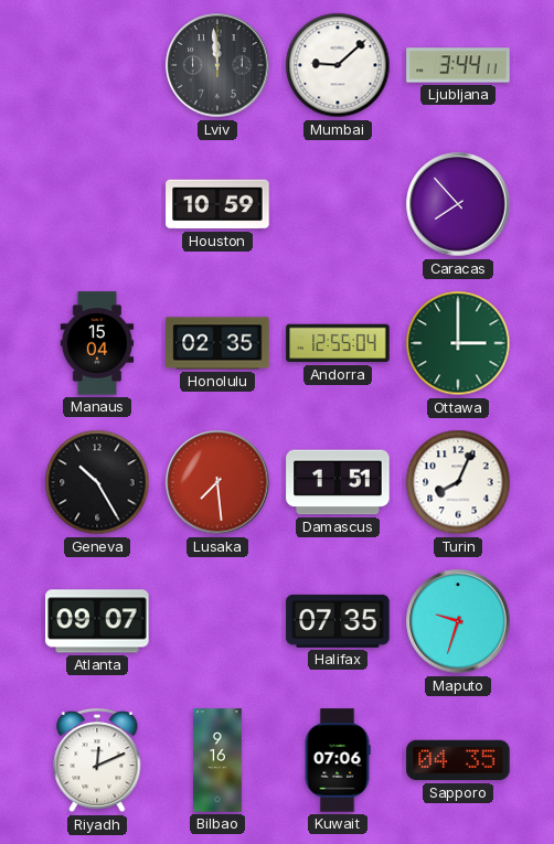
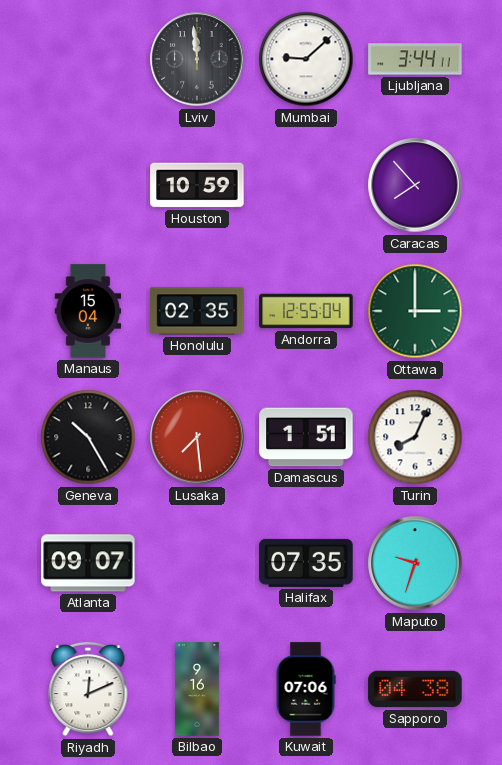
Sapporo: 04:35 -> 04:38
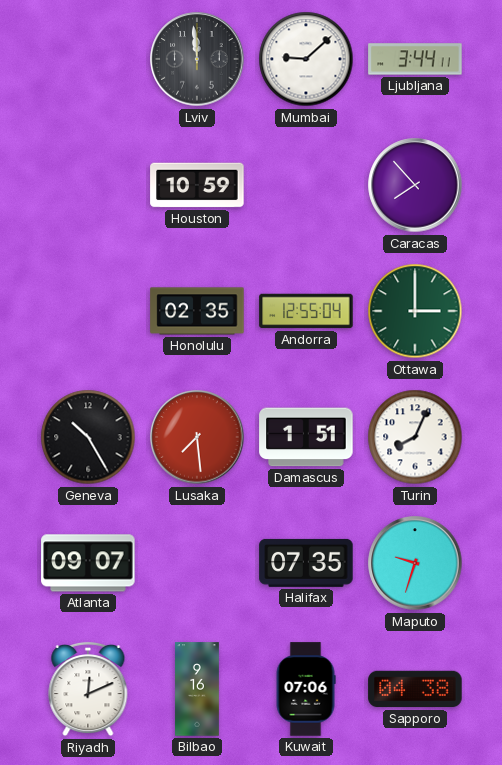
Manaus: 15:04 -> none
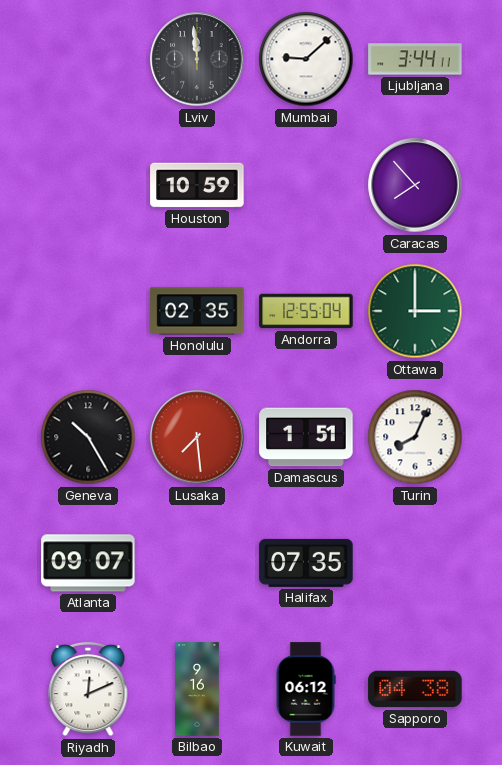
Maputo: 9:33 -> none
Kuwait: 07:06 -> 06:12
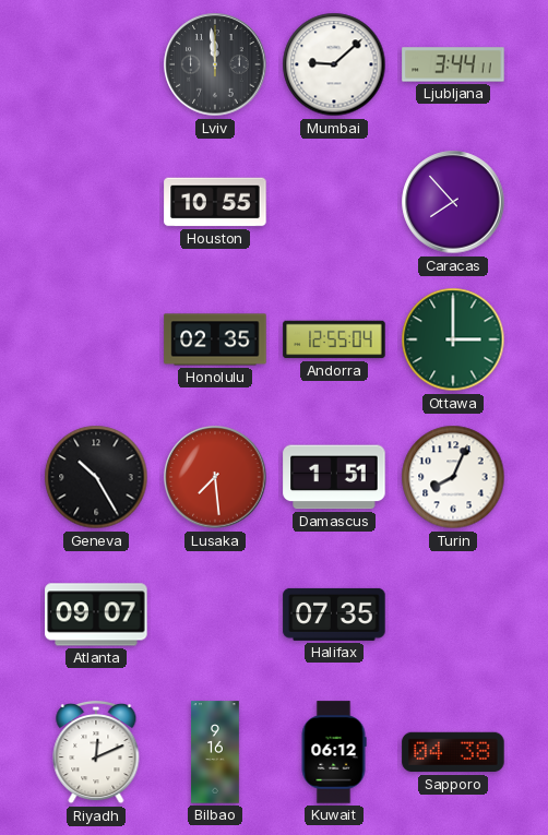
Houston: 10:59 -> 10:55
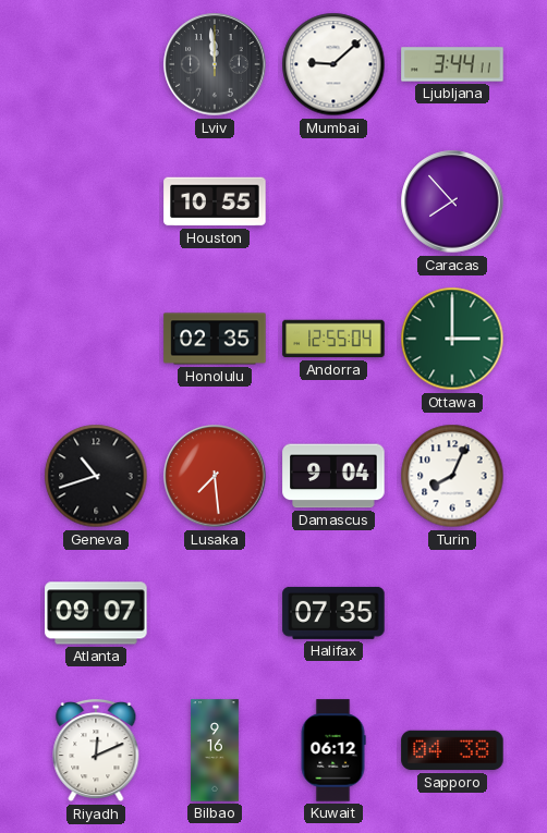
Geneva: 10:25 -> 10:42
Damascus: 1:51 -> 9:04
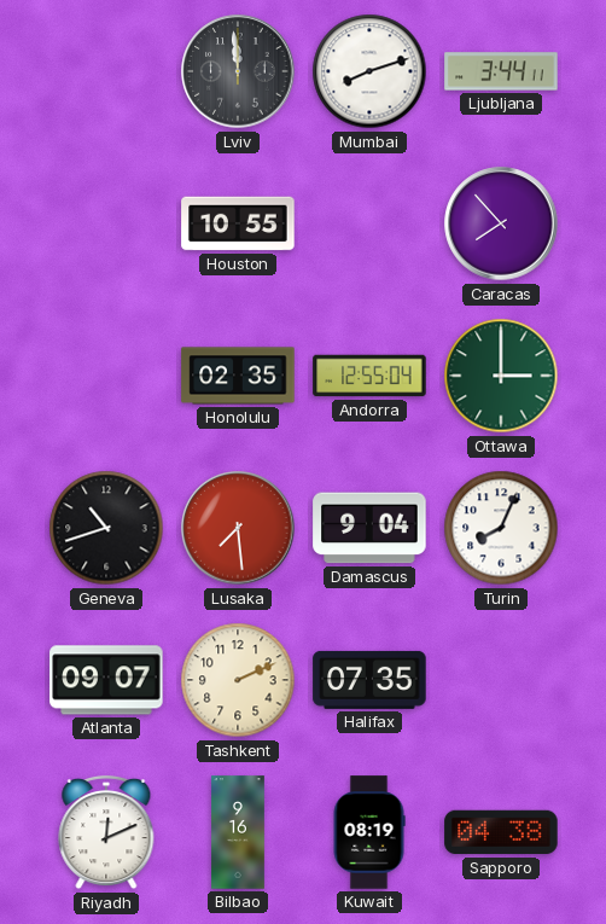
Mumbai: 9:08 -> 8:12
Tashkent: none -> 2:11
Kuwait: 06:12 -> 08:19
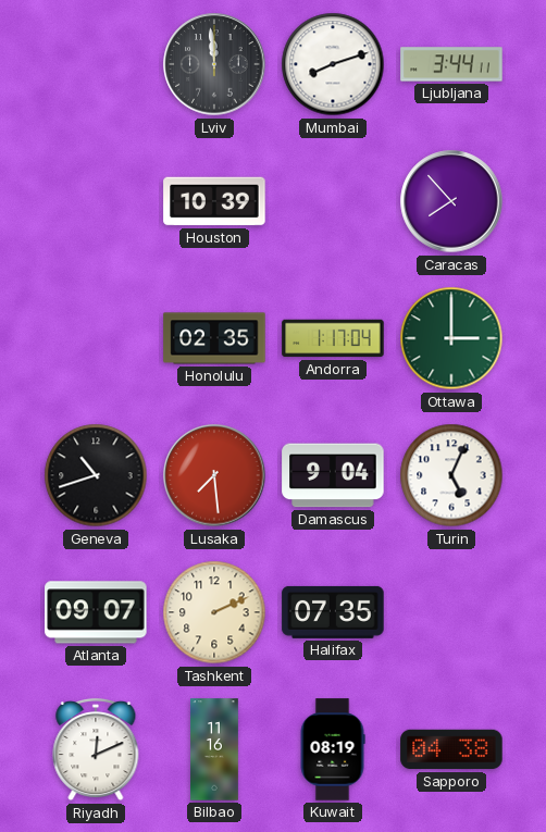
Houston: 10:55 -> 10:39
Andorra: 12:55 -> 1:17
Turin: 8:04 -> 5:04
Bilbao: 9:16 -> 11:16
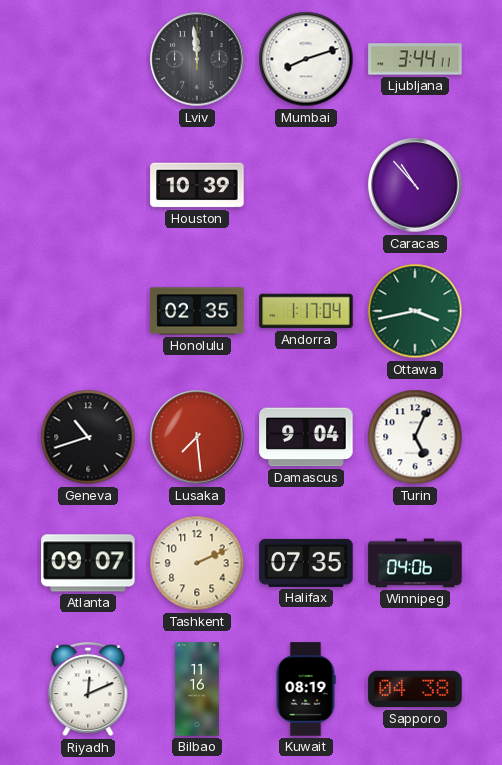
Caracas: 7:53 -> 10:53
Ottawa: 3:00 -> 3:43
Winnipeg: none -> 04:06
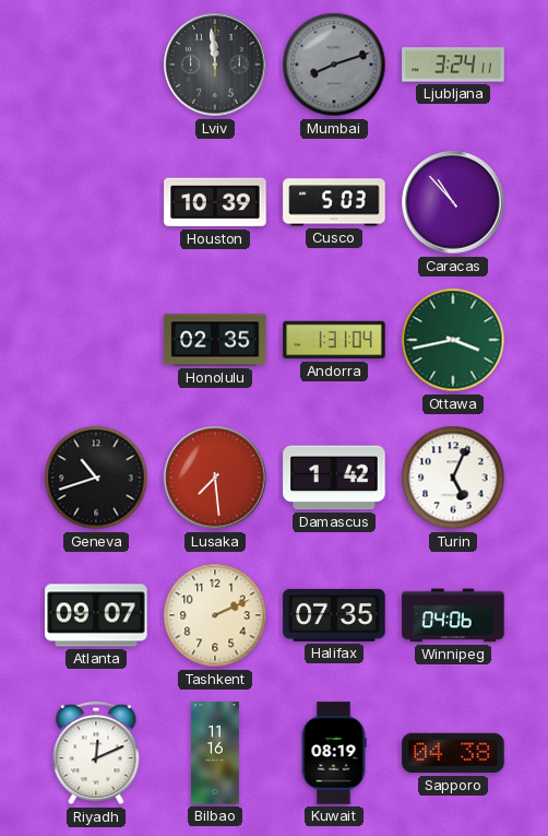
Mumbai dial: white -> grey
Ljubljana: 3:44 -> 3:24
Cusco: none -> 5:03
Andorra: 1:17 -> 1:31
Damascus: 9:04 -> 1:42
